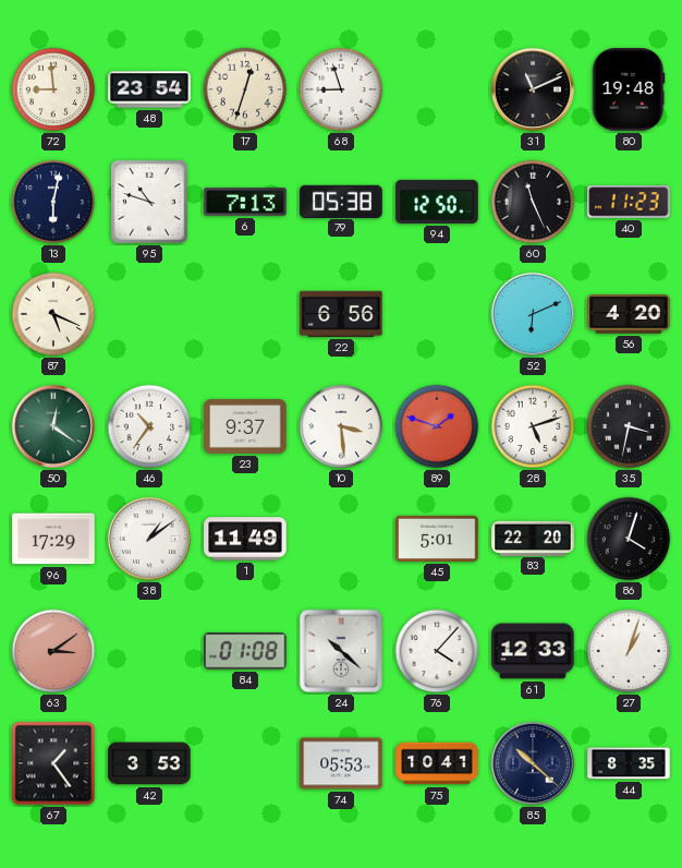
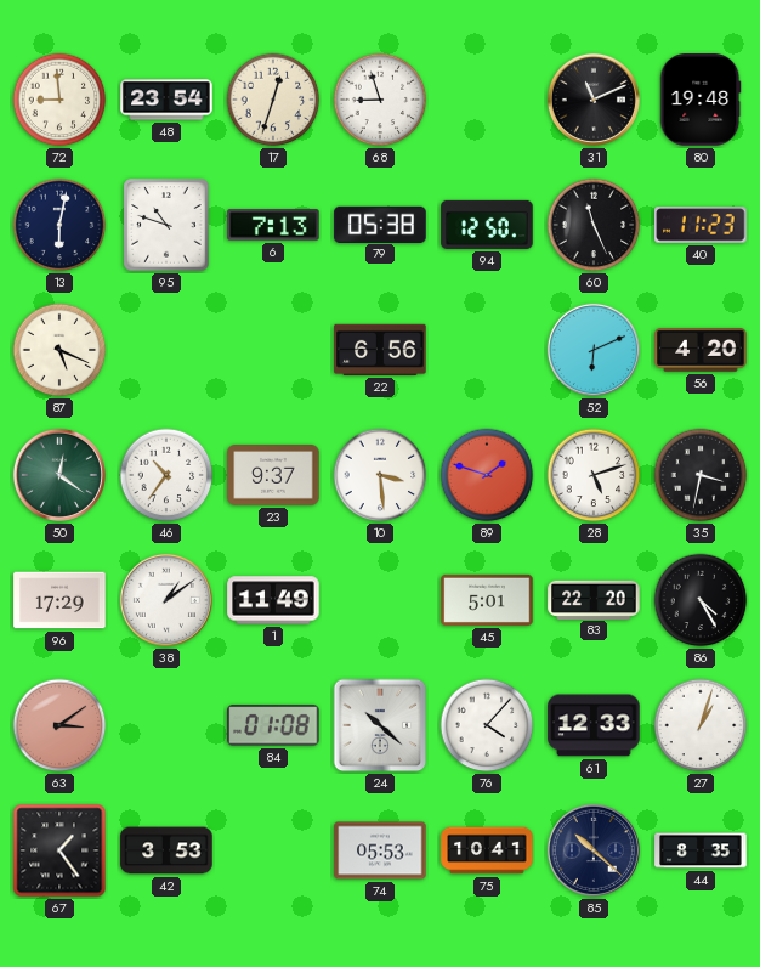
86: 4:03 -> 4:25
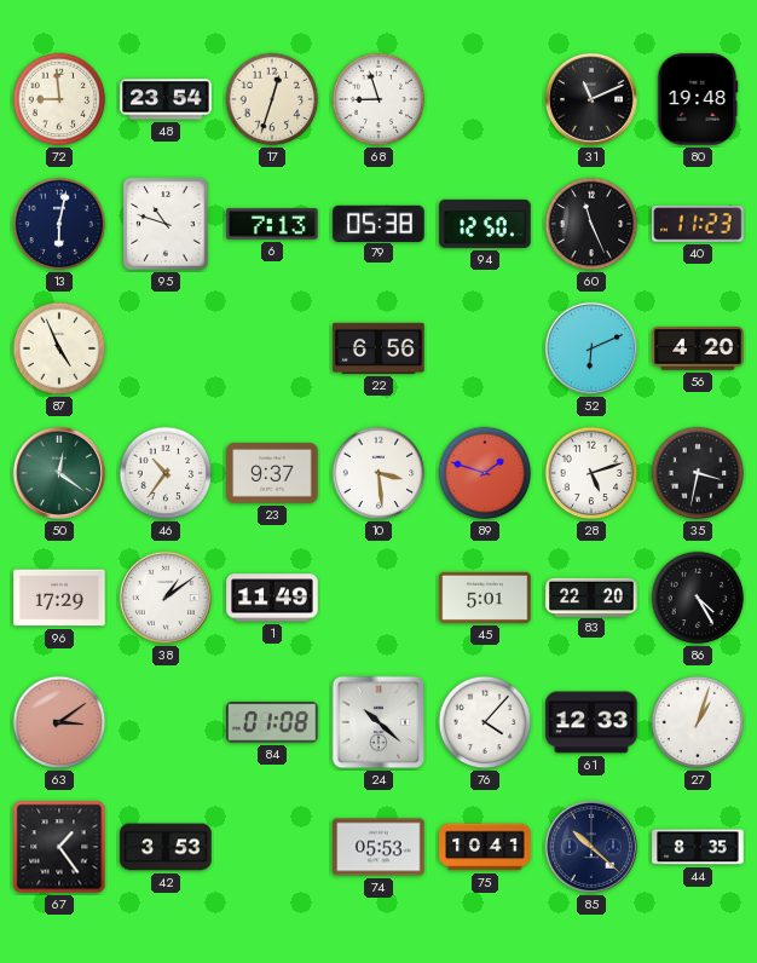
87: 5:19 -> 4:56
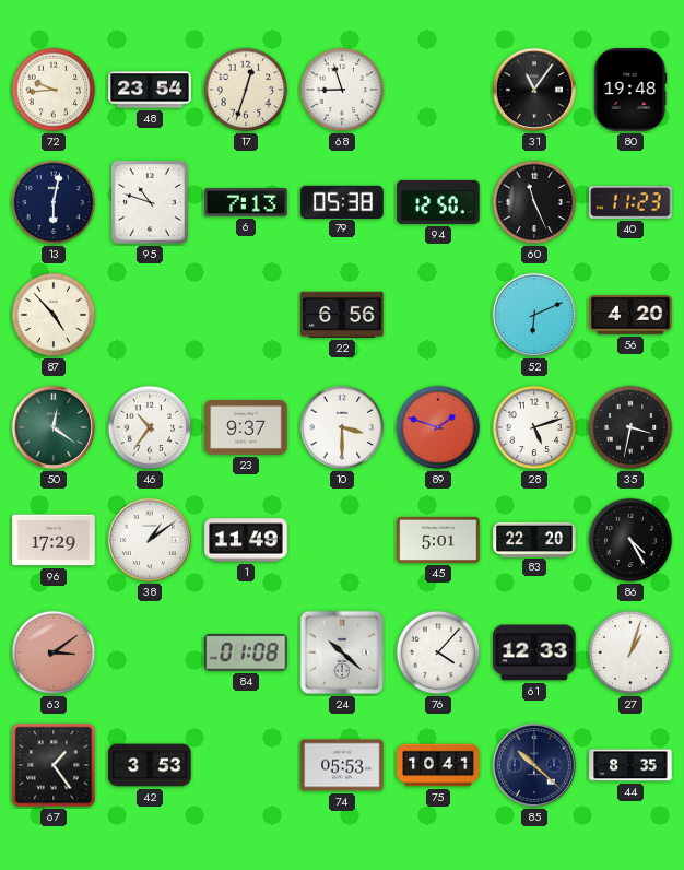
72: 8:59 -> 9:44
31: 11:11 -> 11:06
87: 4:56 -> 4:53
10: 3:29 -> 3:30
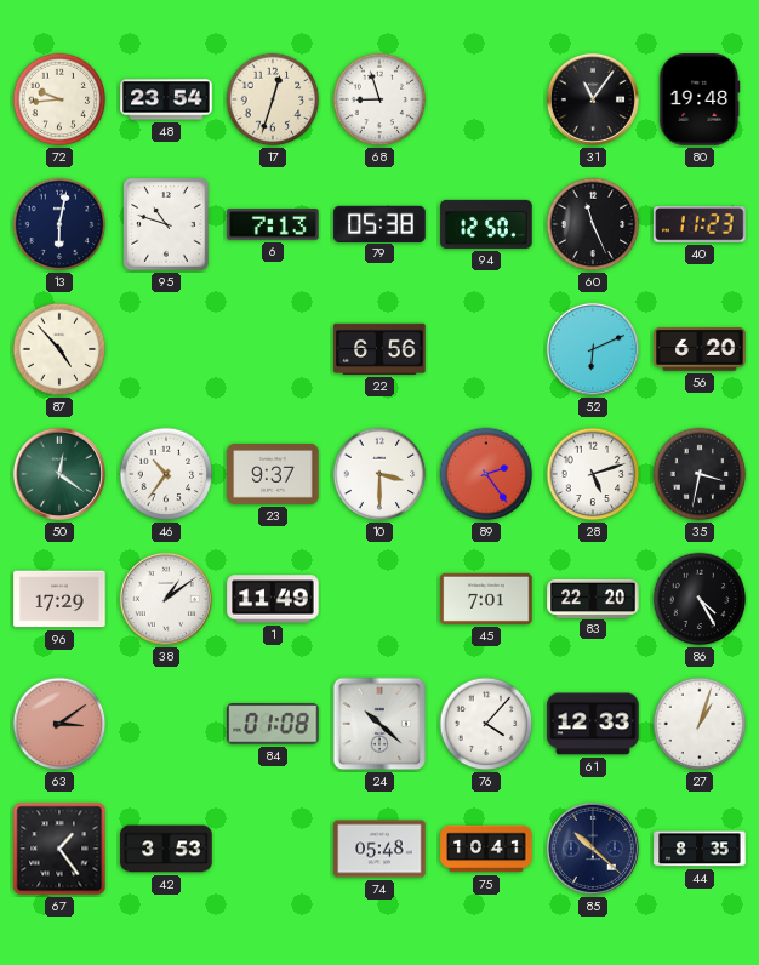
56: 4:20 -> 6:20
89: 1:48 -> 2:24
45: 5:01 -> 7:01
74: 05:53 -> 05:48
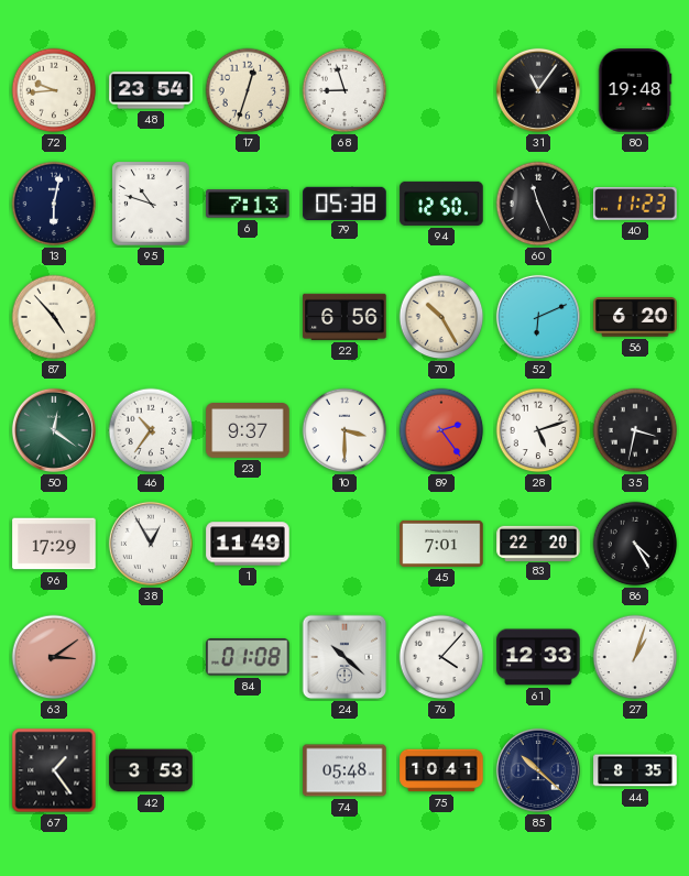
70: none -> 10:25
38: 1:09 -> 12:55
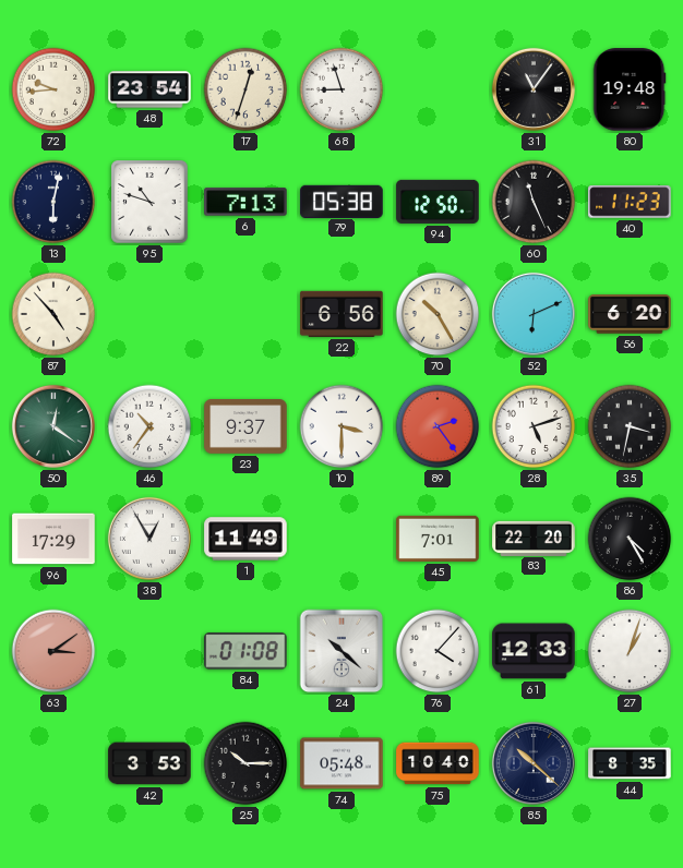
67: 1:24 -> none
25: none -> 10:15
75: 10:41 -> 10:40
